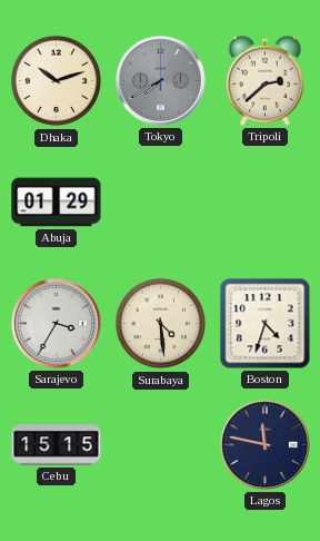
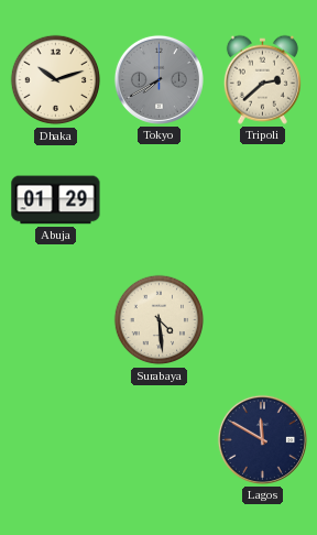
Sarajevo: 3:35 -> none
Boston: 4:33 -> none
Cebu: 15:15 -> none
Lagos: 11:47 -> 11:50
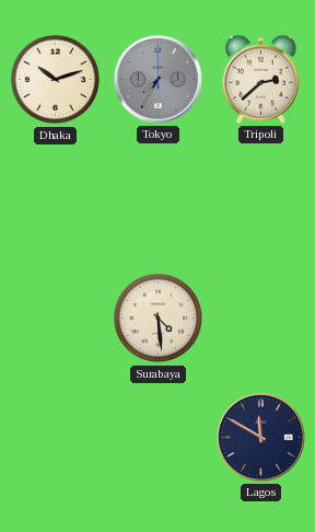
Tokyo: 7:40 -> 7:35
Abuja: 01:29 -> none
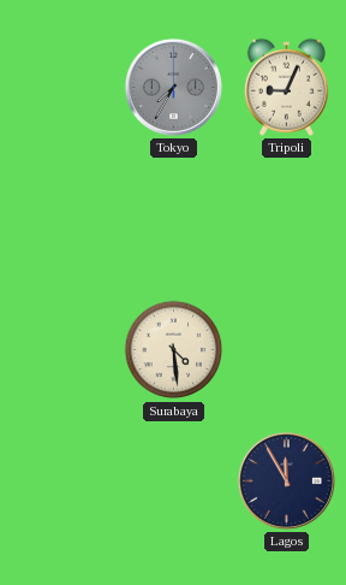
Dhaka: 10:12 -> none
Tripoli: 2:38 -> 9:04
Lagos: 11:50 -> 11:55
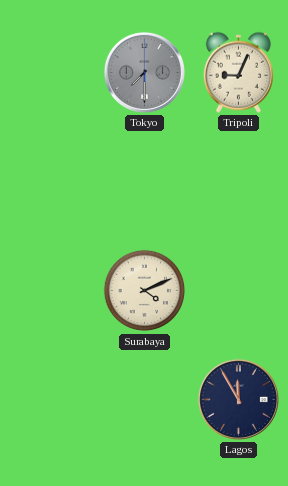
Tokyo: 7:35 -> 7:30
Surabaya: 4:29 -> 4:11
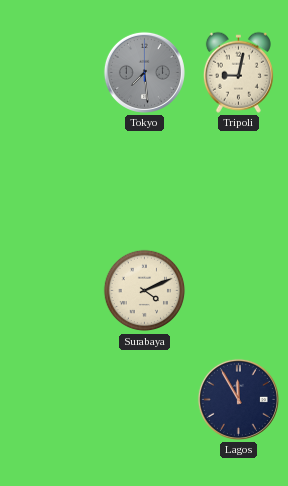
Tokyo: 7:30 -> 7:29
Tripoli: 9:04 -> 9:02
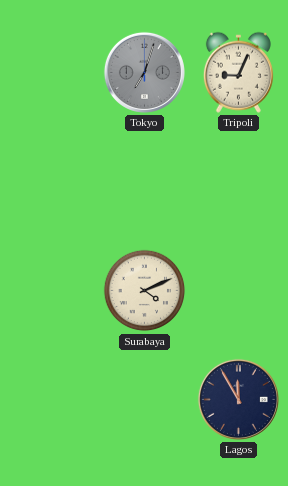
Tokyo: 7:29 -> 7:03
Tripoli: 9:02 -> 9:04
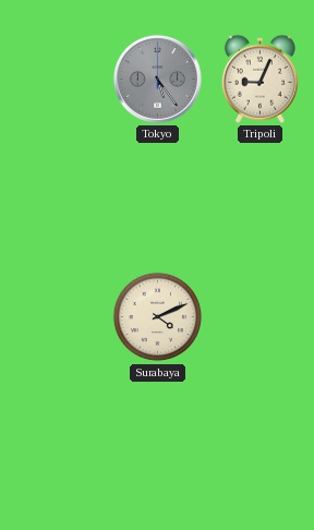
Tokyo: 7:03 -> 5:24
Lagos: 11:55 -> none
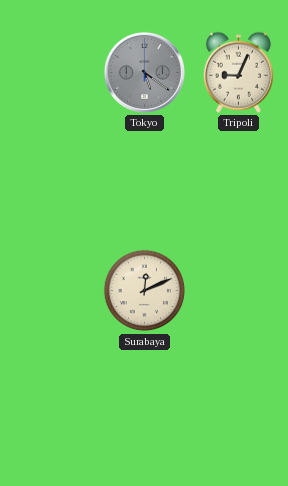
Tokyo: 5:24 -> 5:21
Surabaya: 4:11 -> 12:11
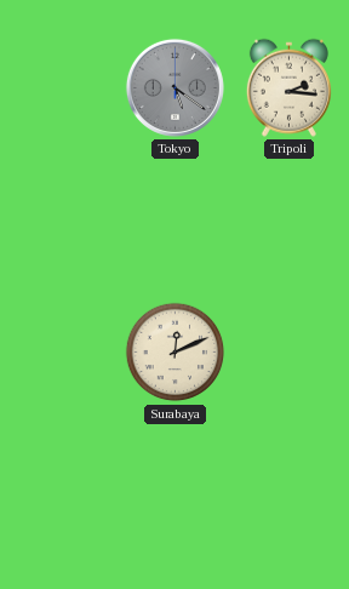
Tripoli: 9:04 -> 2:16
